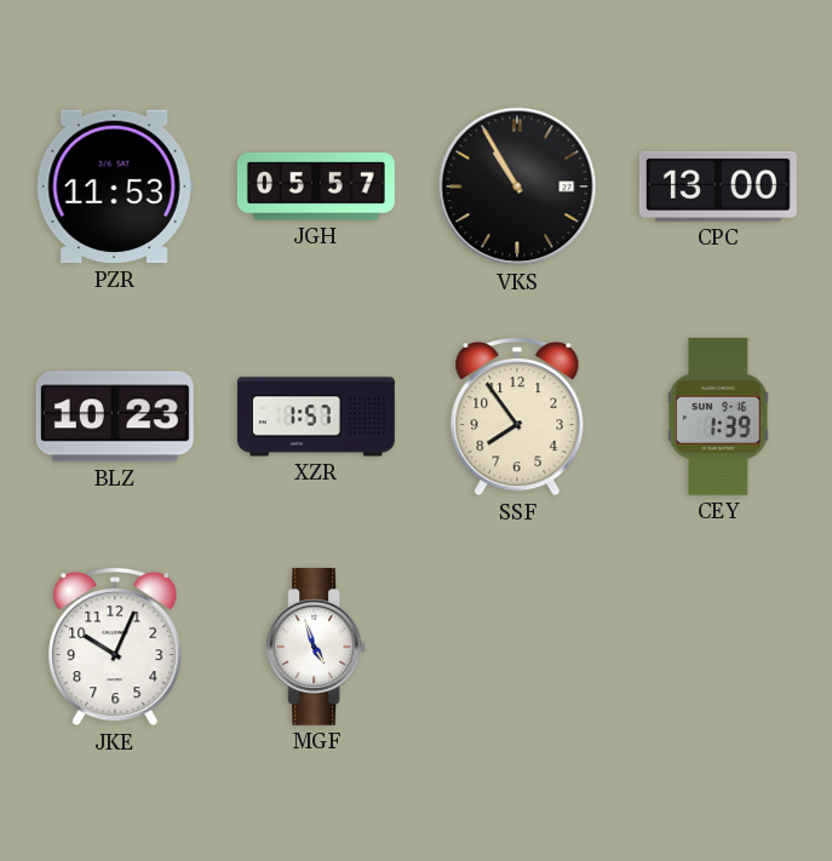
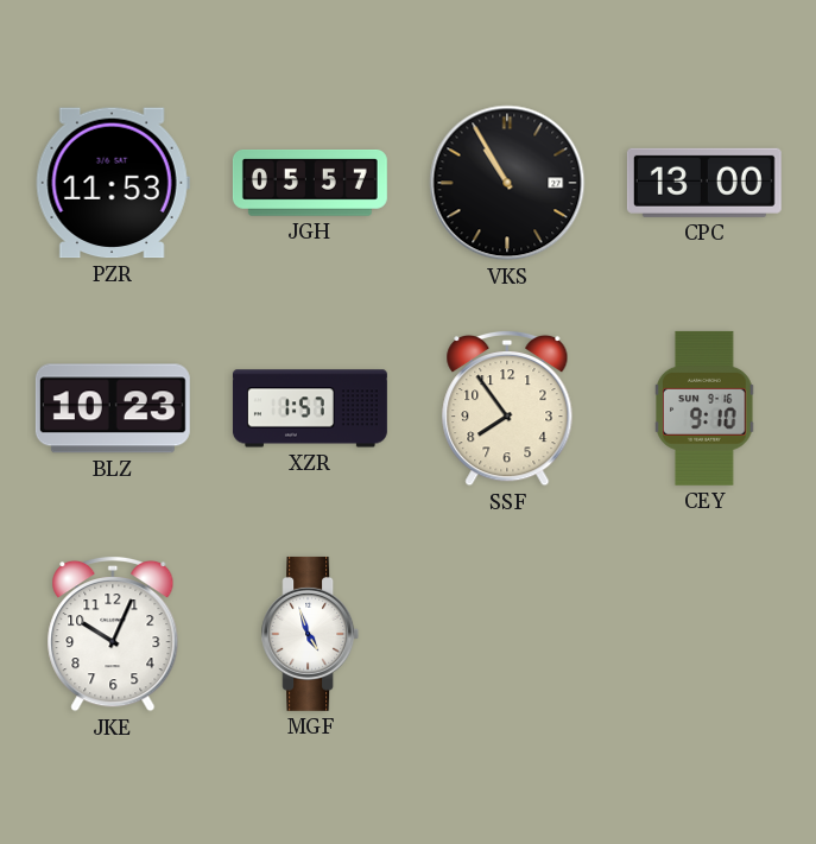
CEY: 1:39 -> 9:10
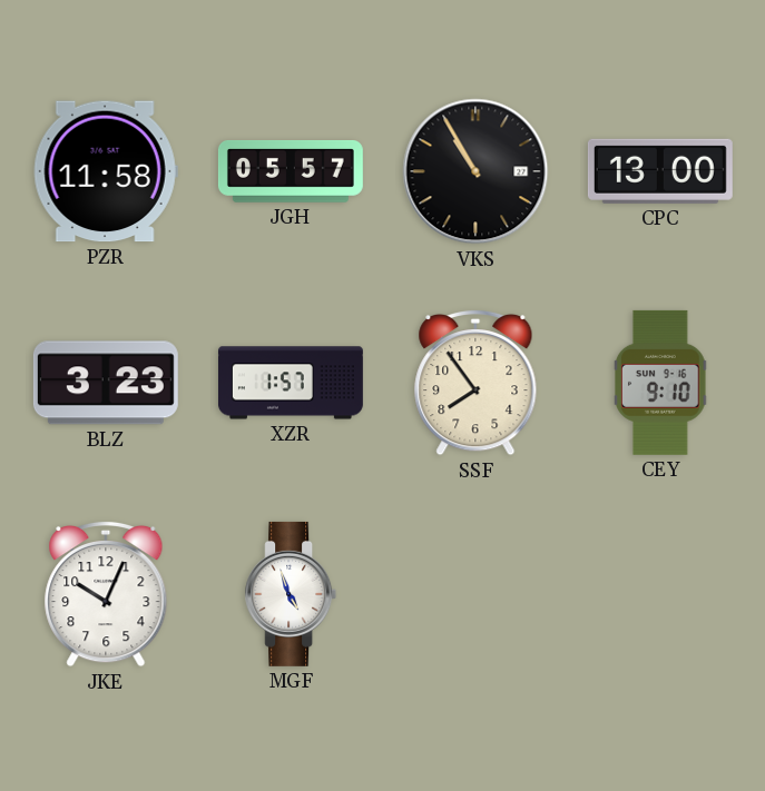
PZR: 11:53 -> 11:58
BLZ: 10:23 -> 3:23
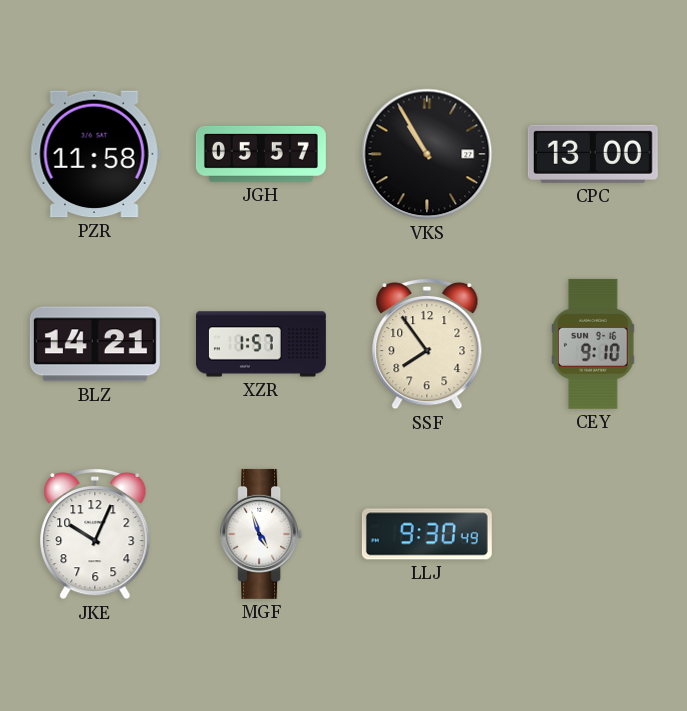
BLZ: 3:23 -> 14:21
LLJ: none -> 9:30
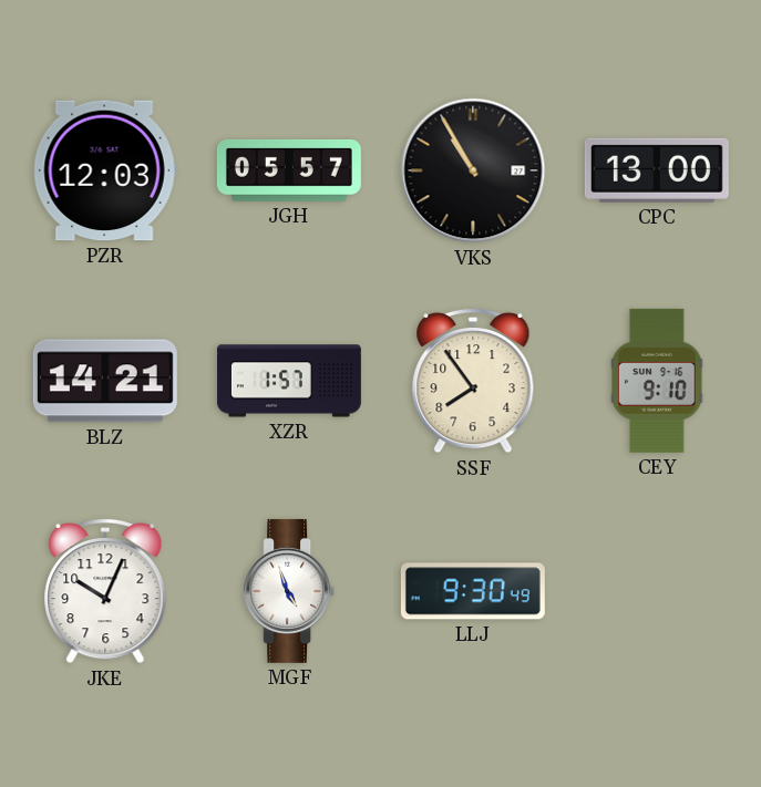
PZR: 11:58 -> 12:03
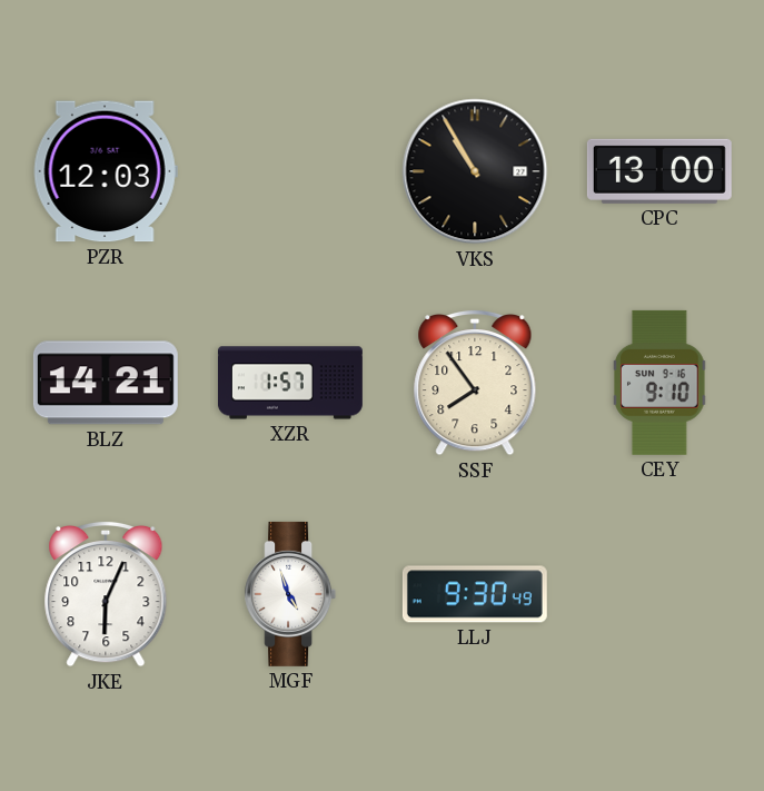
JGH: 05:57 -> none
JKE: 10:04 -> 6:04
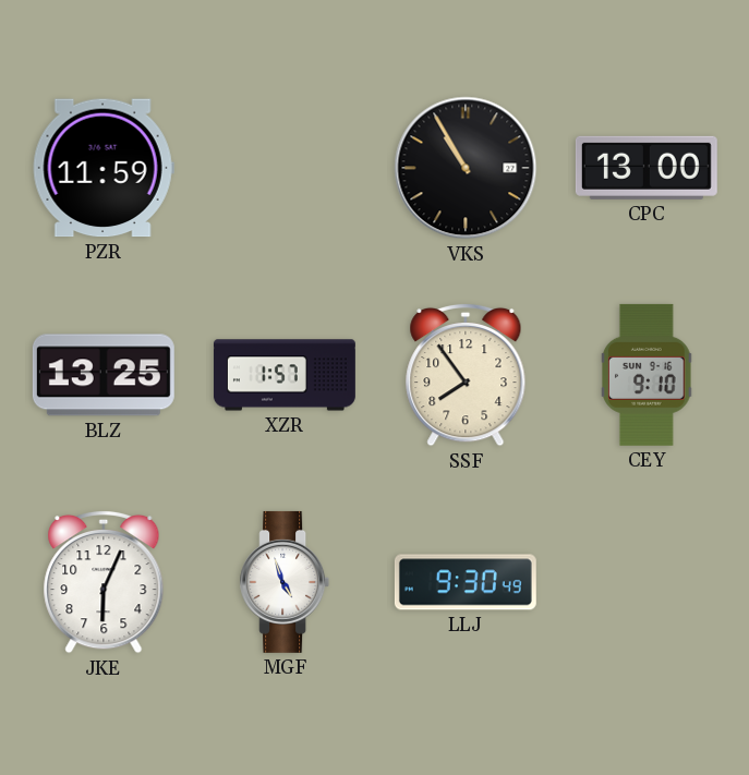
PZR: 12:03 -> 11:59
BLZ: 14:21 -> 13:25
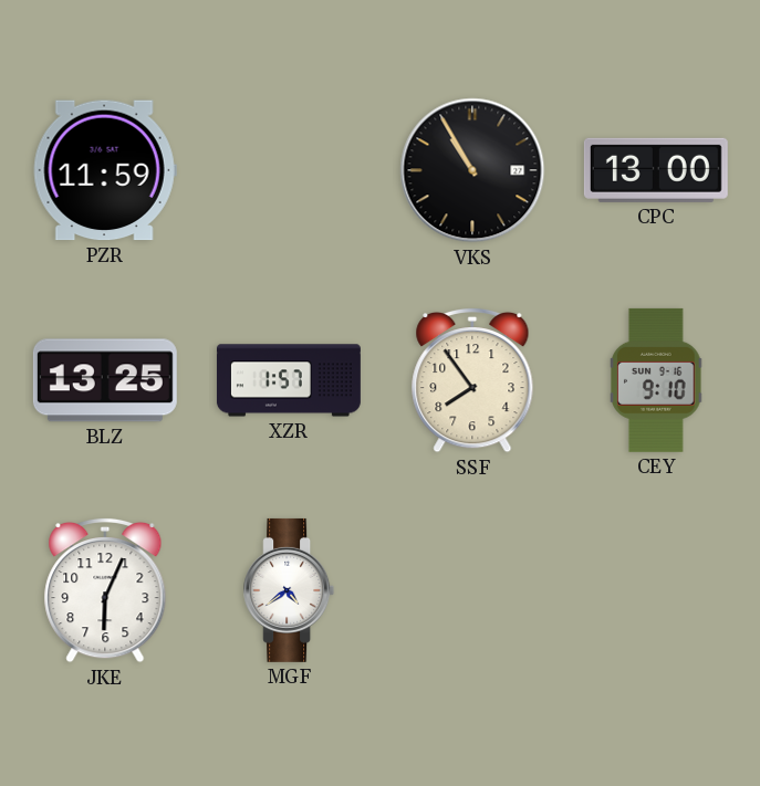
MGF: 4:57 -> 4:39
LLJ: 9:30 -> none
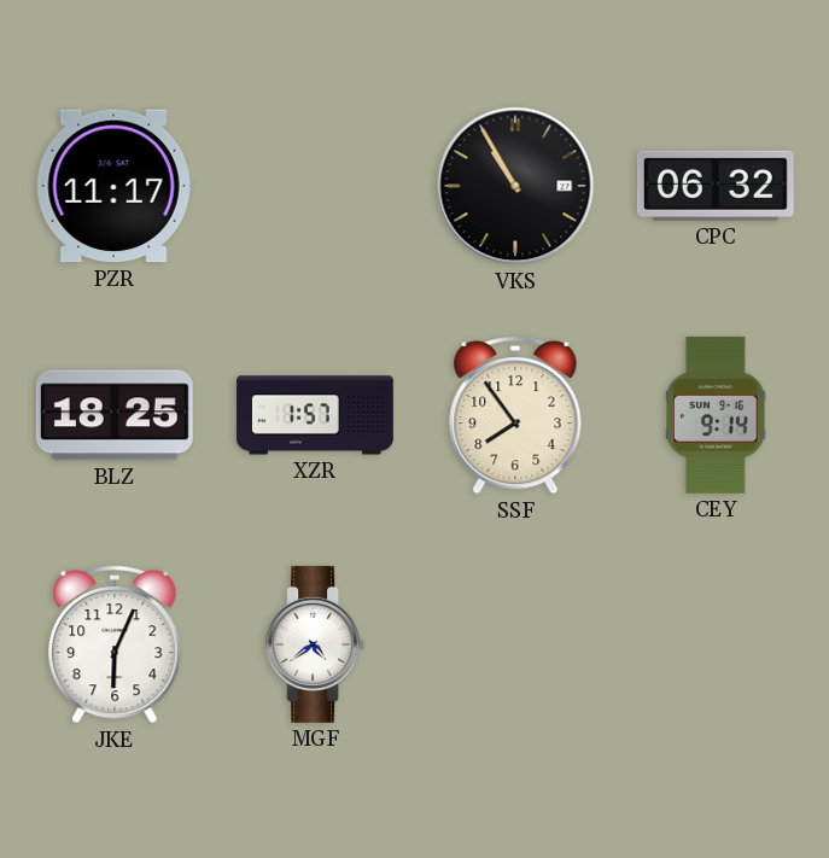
PZR: 11:59 -> 11:17
CPC: 13:00 -> 06:32
BLZ: 13:25 -> 18:25
CEY: 9:10 -> 9:14
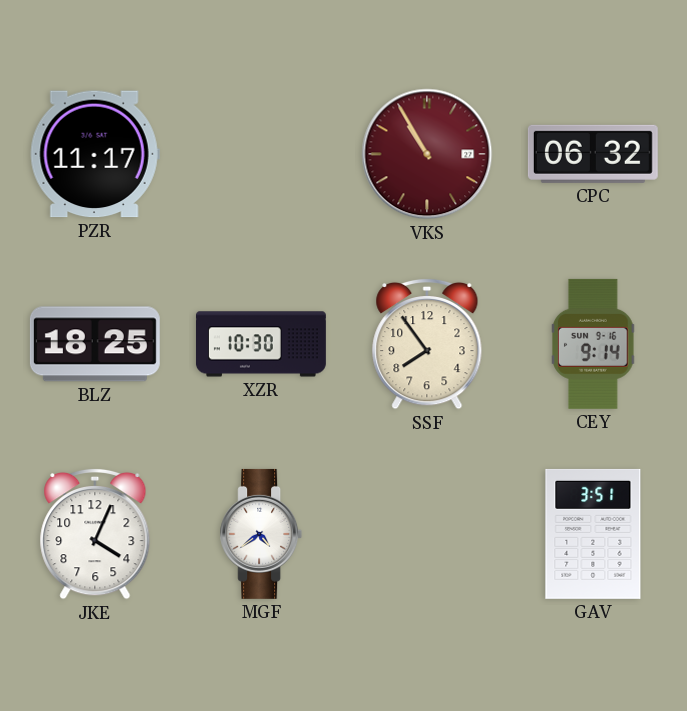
VKS dial: black -> burgundy
XZR: 1:57 -> 10:30
JKE: 6:04 -> 4:04
GAV: none -> 3:51
